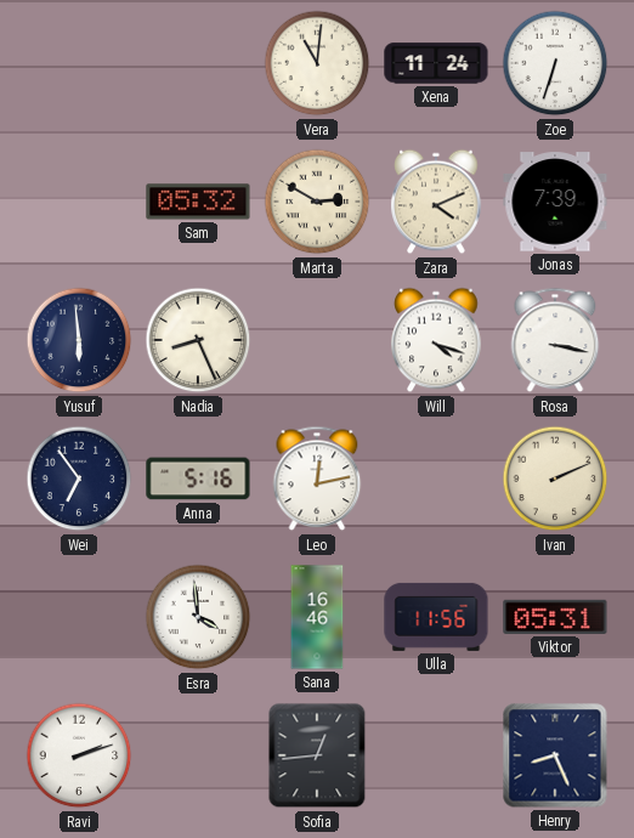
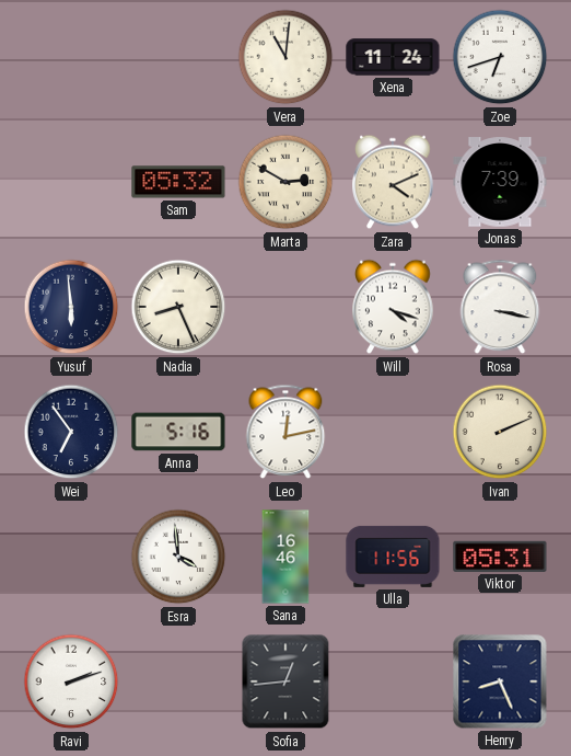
Zoe: 6:33 -> 6:42
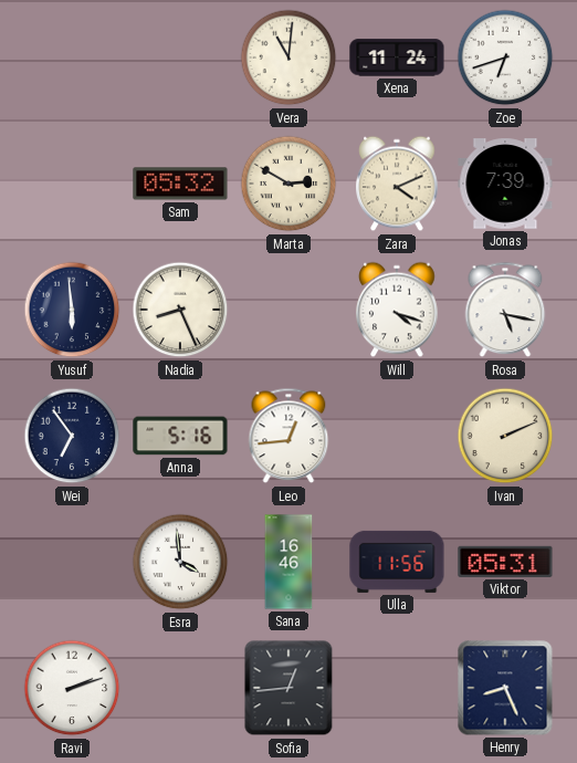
Rosa: 3:17 -> 5:17
Leo: 12:13 -> 12:44
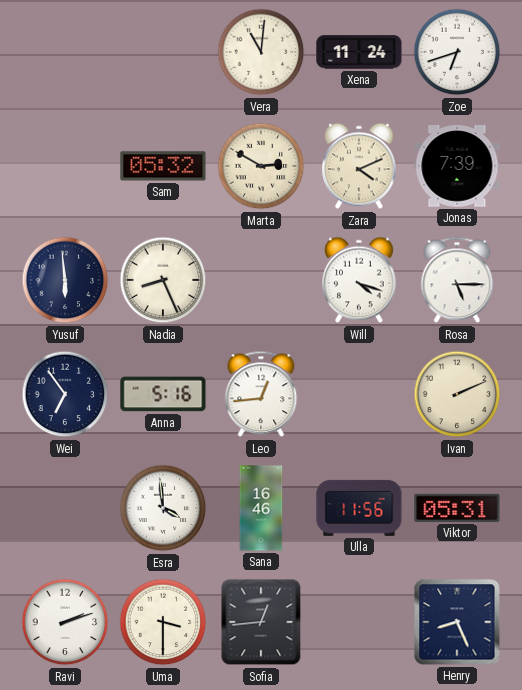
Rosa: 5:17 -> 5:15
Uma: none -> 3:30
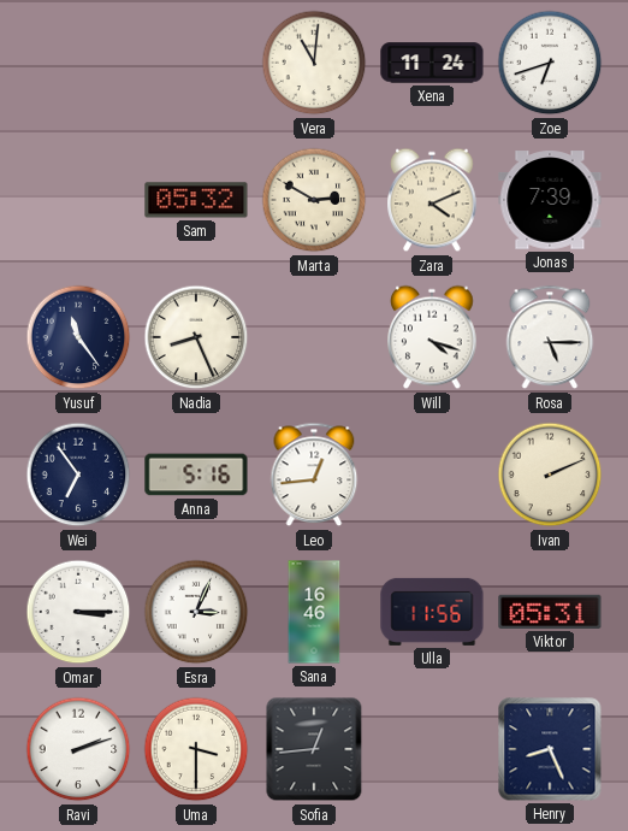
Yusuf: 5:59 -> 11:24
Omar: none -> 3:15
Esra: 3:59 -> 3:04
